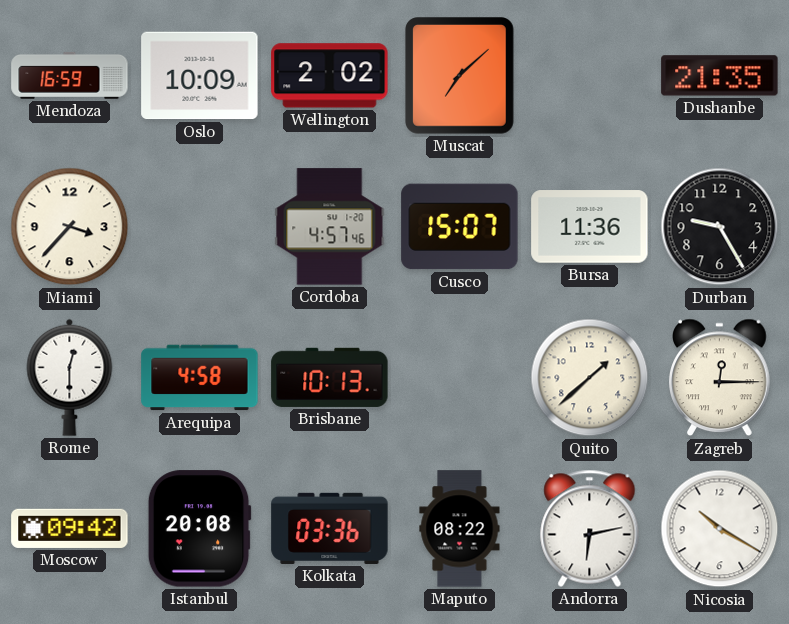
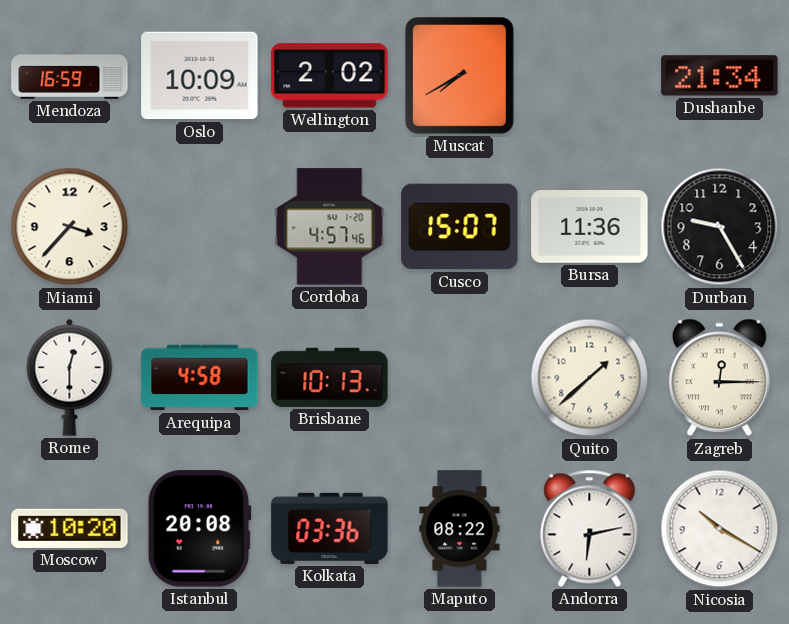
Muscat: 7:08 -> 7:40
Dushanbe: 21:35 -> 21:34
Moscow: 09:42 -> 10:20
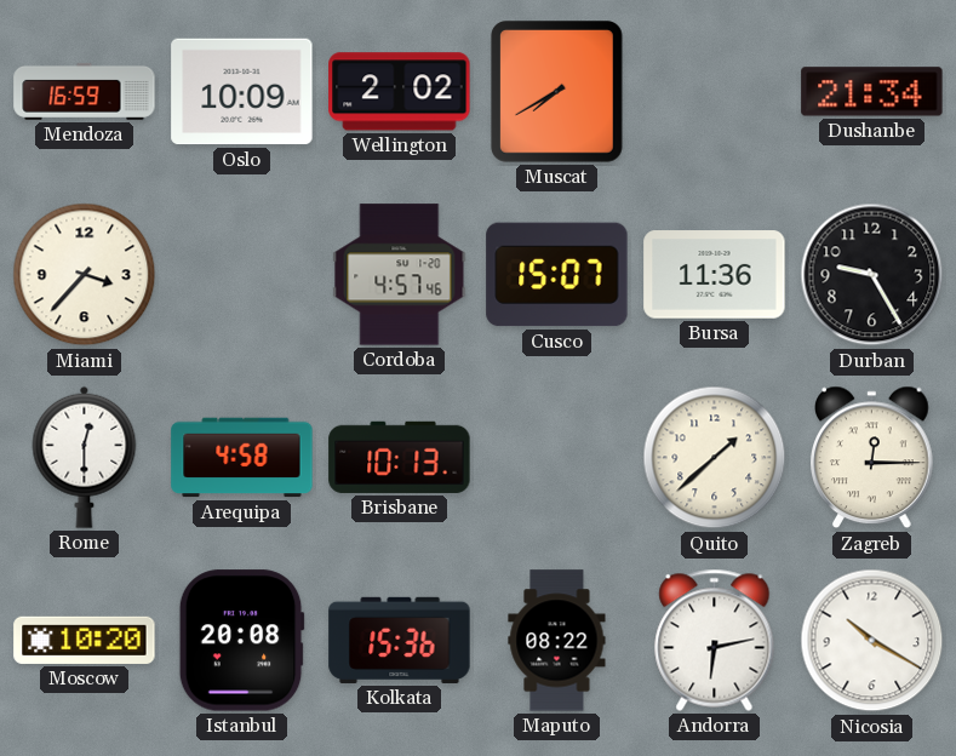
Kolkata: 03:36 -> 15:36
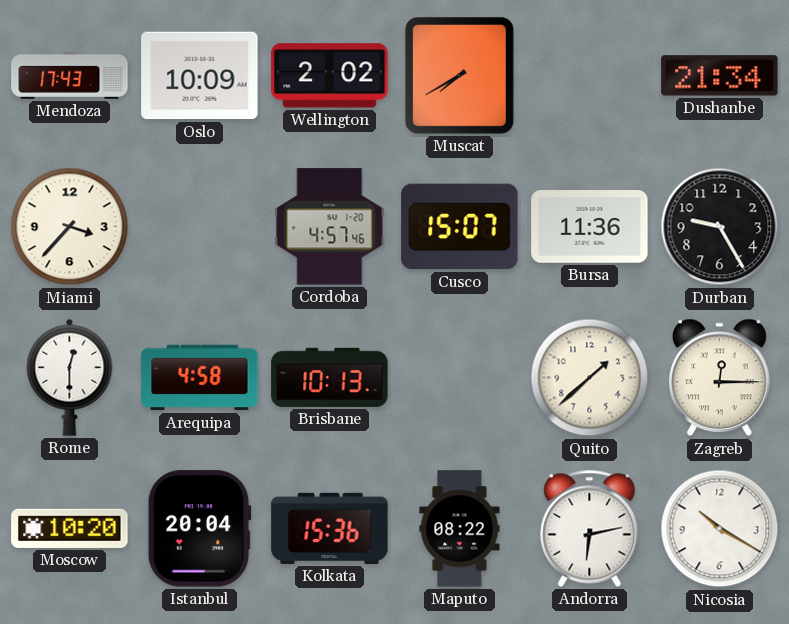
Mendoza: 16:59 -> 17:43
Istanbul: 20:08 -> 20:04
